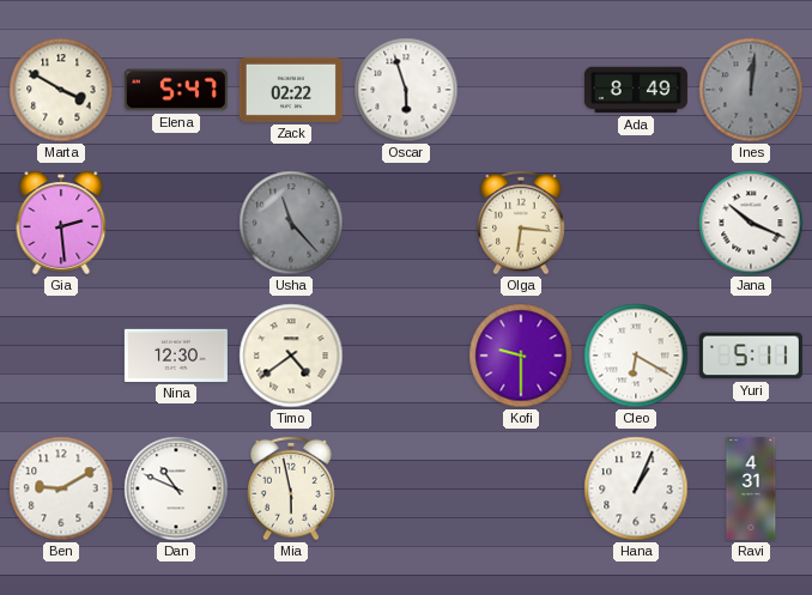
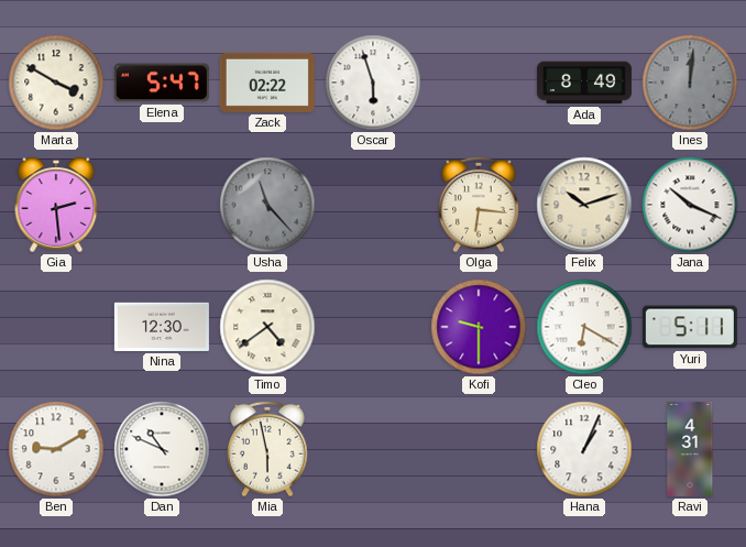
Felix: none -> 10:12
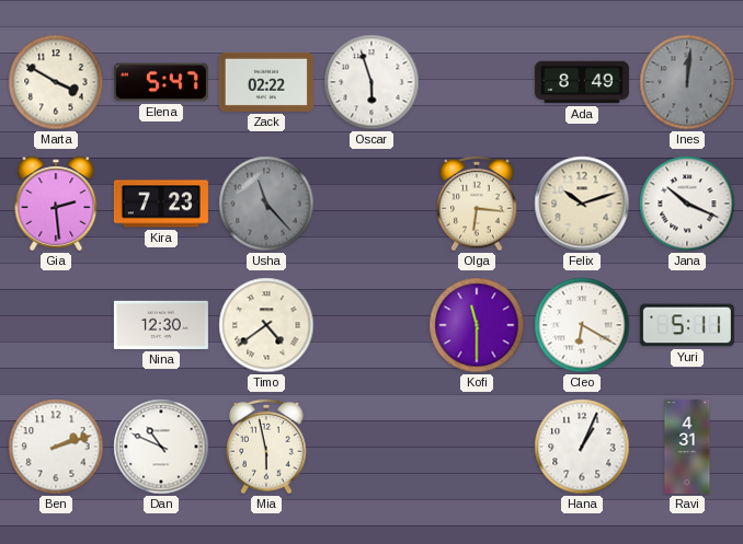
Kira: none -> 7:23
Kofi: 9:30 -> 11:30
Ben: 9:10 -> 2:12
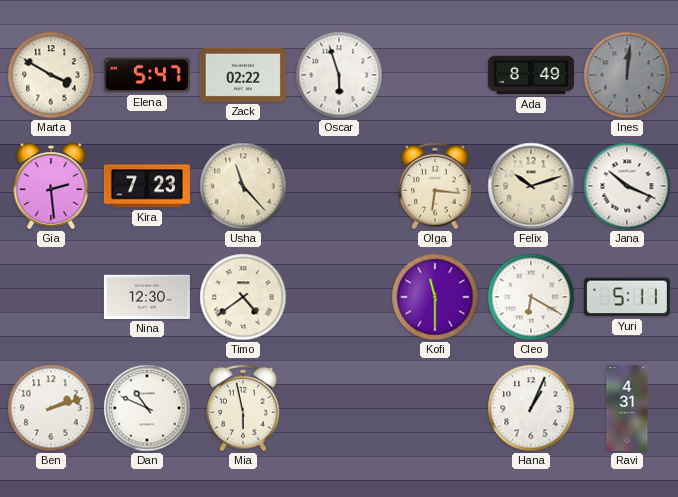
Usha dial: grey -> cream
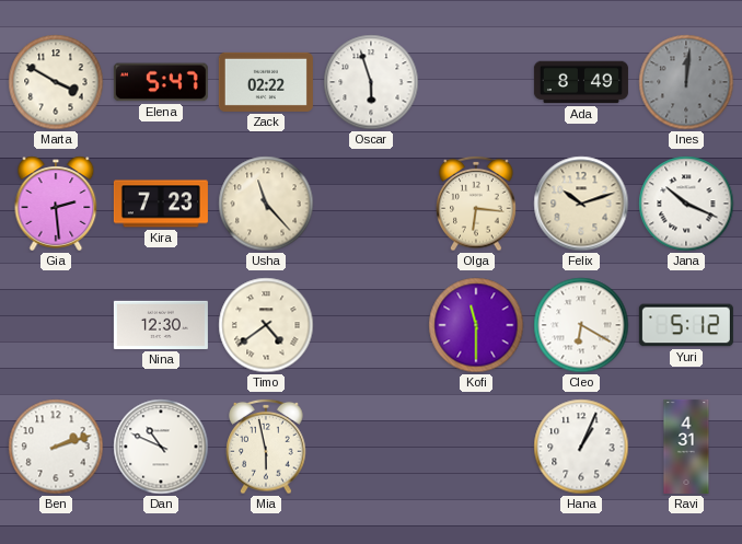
Yuri: 5:11 -> 5:12
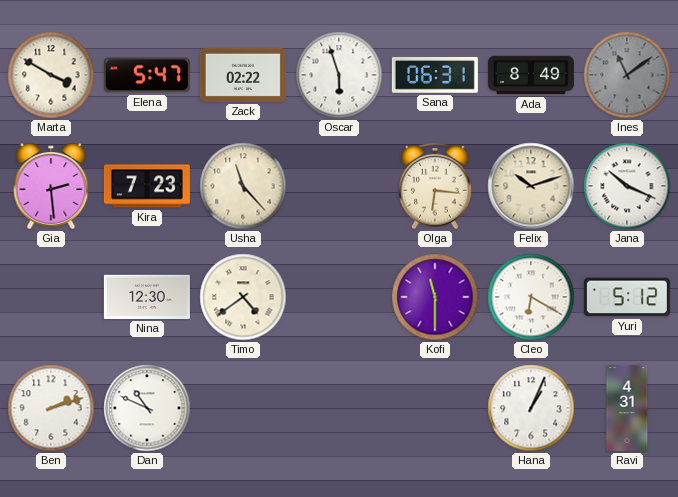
Sana: none -> 06:31
Ines: 12:01 -> 11:09
Mia: 5:58 -> none
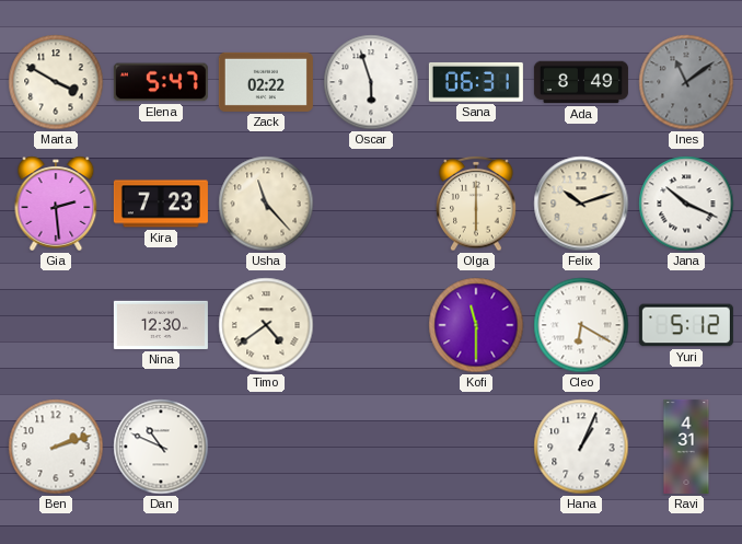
Olga: 6:16 -> 6:00
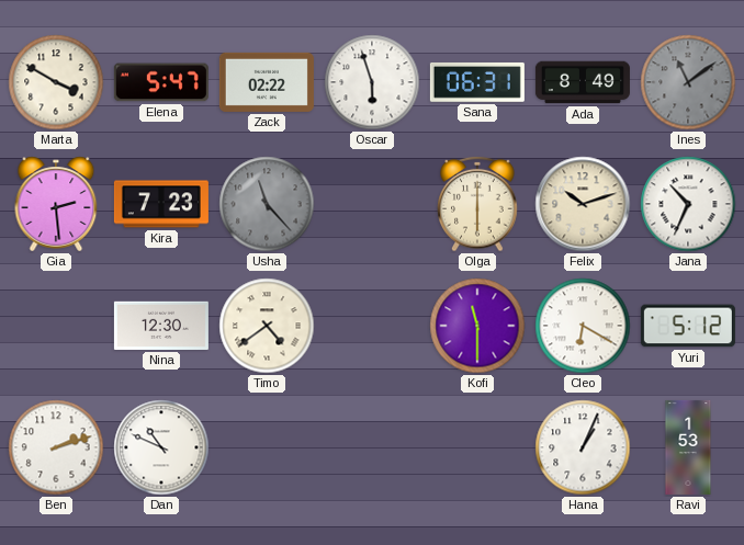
Usha dial: cream -> grey
Jana: 10:19 -> 10:34
Ravi: 4:31 -> 1:53
